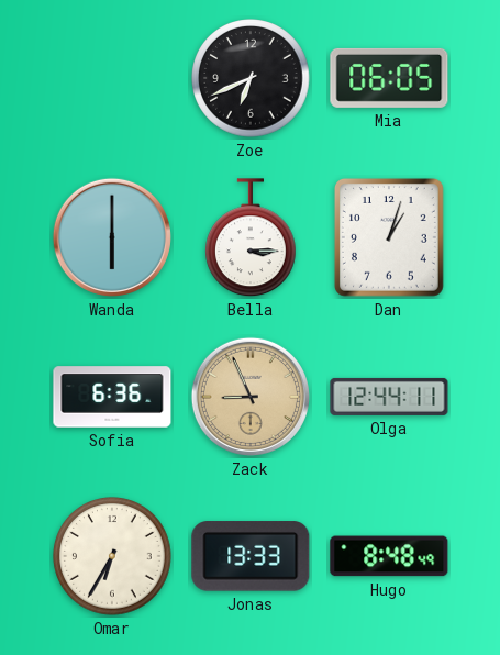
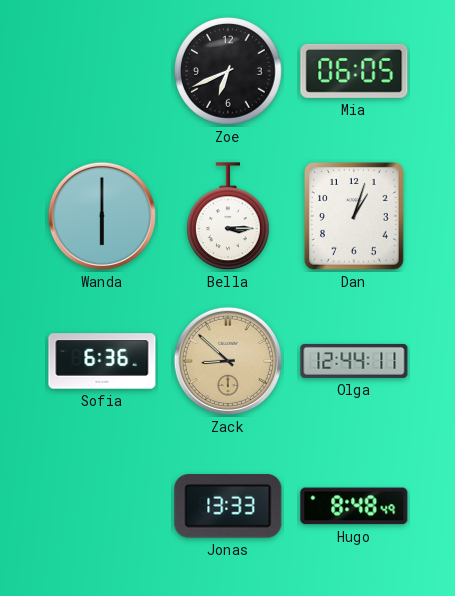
Zack: 8:56 -> 8:52
Omar: 6:35 -> none
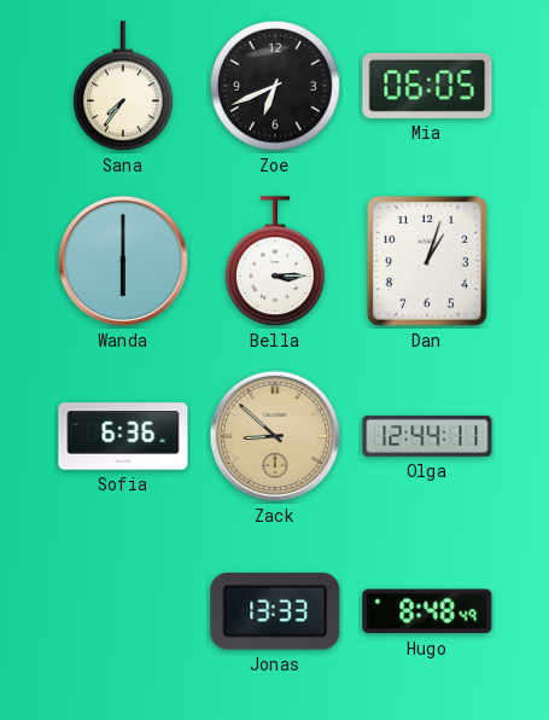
Sana: none -> 7:36
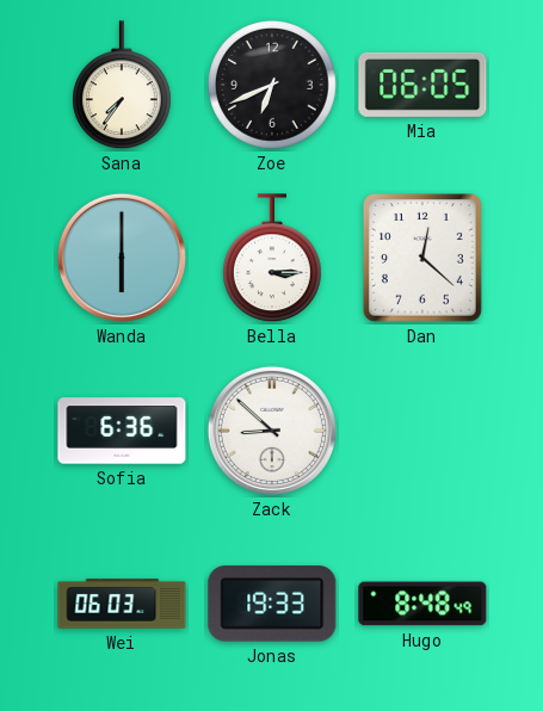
Dan: 1:03 -> 12:22
Zack dial: champagne -> white
Olga: 12:44 -> none
Wei: none -> 06:03
Jonas: 13:33 -> 19:33
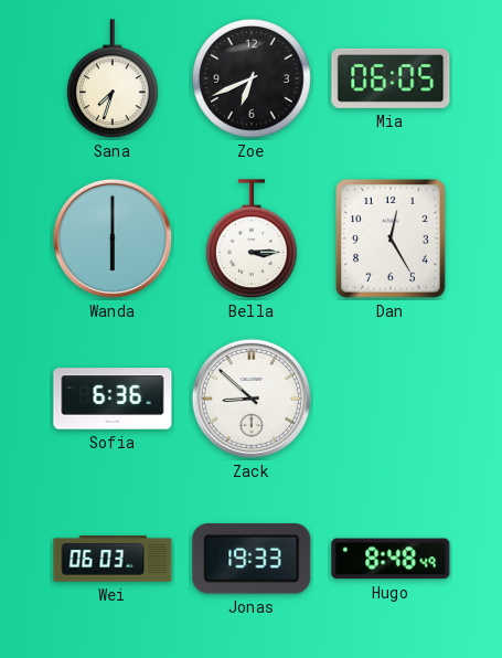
Sana: 7:36 -> 7:33
Dan: 12:22 -> 12:25
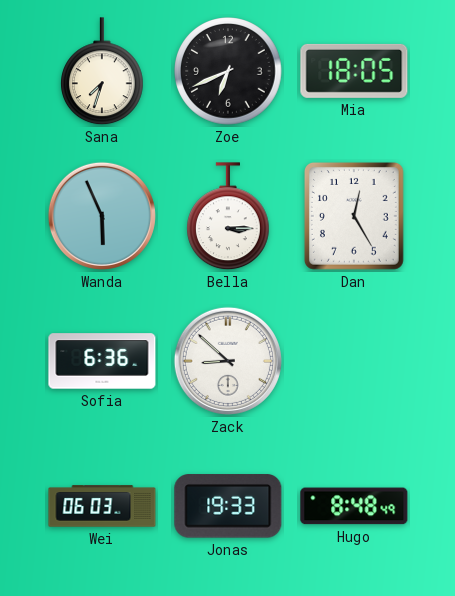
Mia: 06:05 -> 18:05
Wanda: 6:00 -> 5:56
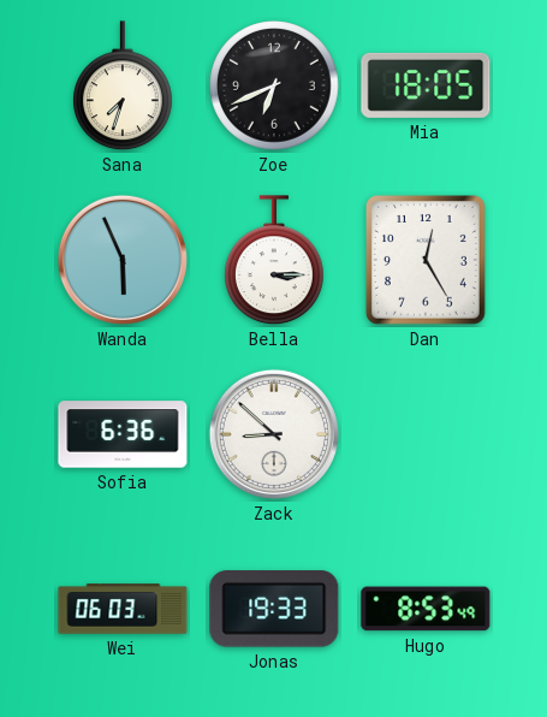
Hugo: 8:48 -> 8:53
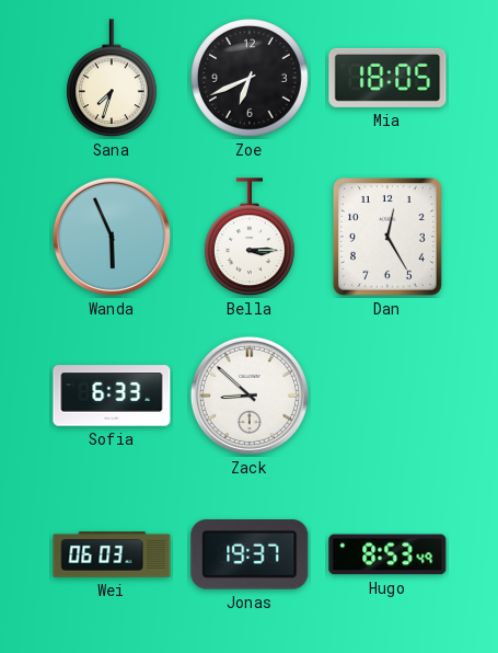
Sofia: 6:36 -> 6:33
Jonas: 19:33 -> 19:37
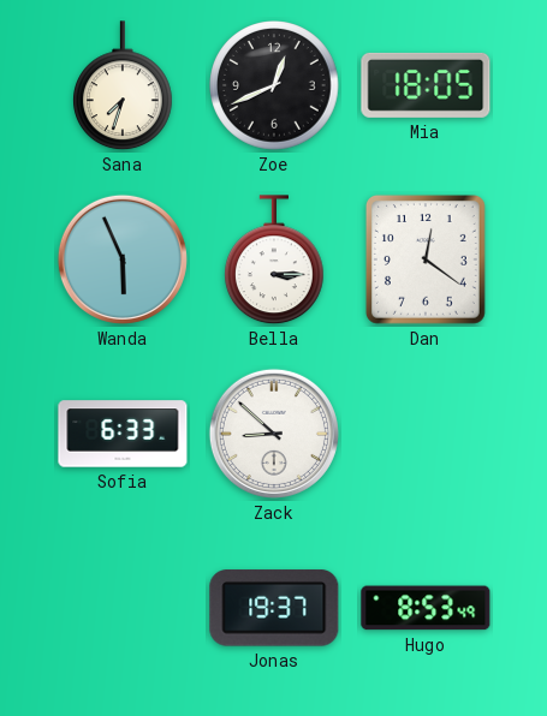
Zoe: 6:41 -> 12:41
Dan: 12:25 -> 12:21
Wei: 06:03 -> none
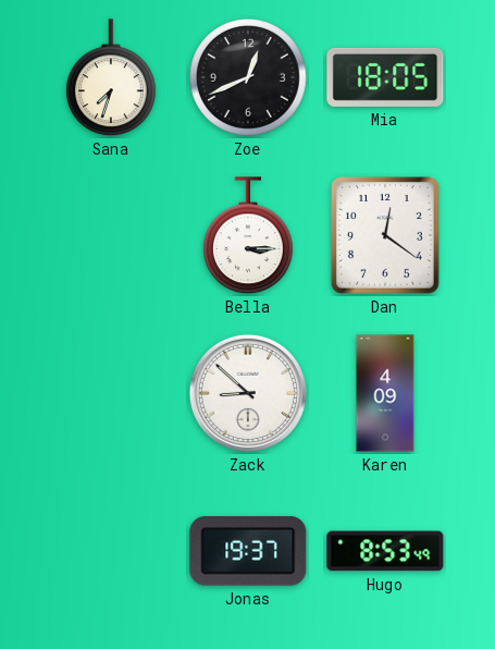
Wanda: 5:56 -> none
Sofia: 6:33 -> none
Karen: none -> 4:09
